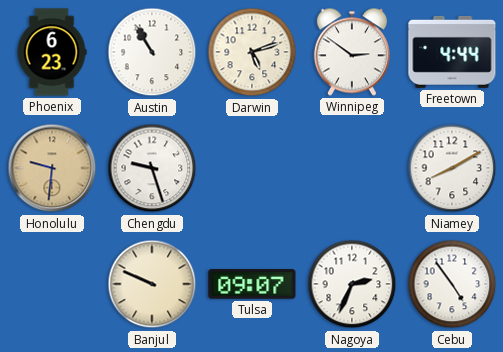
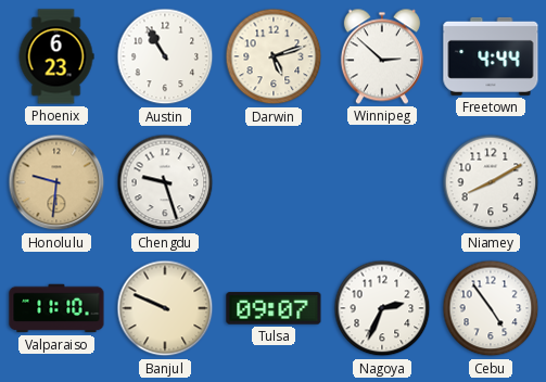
Winnipeg: 2:51 -> 2:52
Valparaiso: none -> 11:10
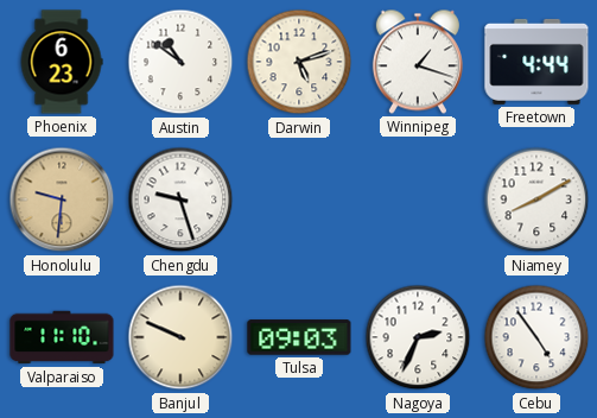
Austin: 10:55 -> 10:51
Winnipeg: 2:52 -> 1:18
Tulsa: 09:07 -> 09:03
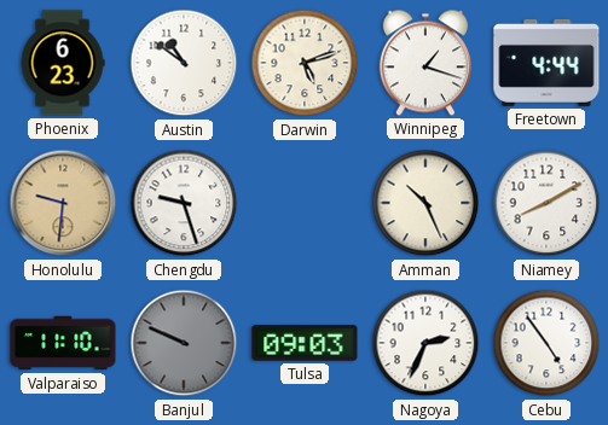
Amman: none -> 10:26
Banjul dial: cream -> grey
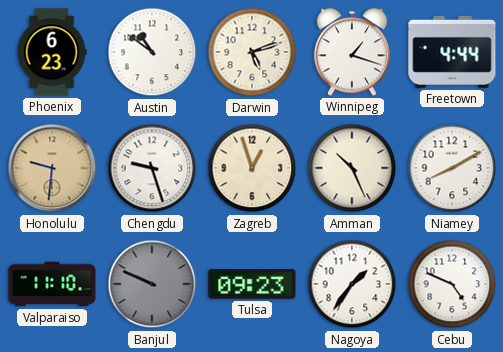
Zagreb: none -> 12:57
Tulsa: 09:03 -> 09:23
Nagoya: 2:34 -> 1:36
Cebu: 4:54 -> 4:49
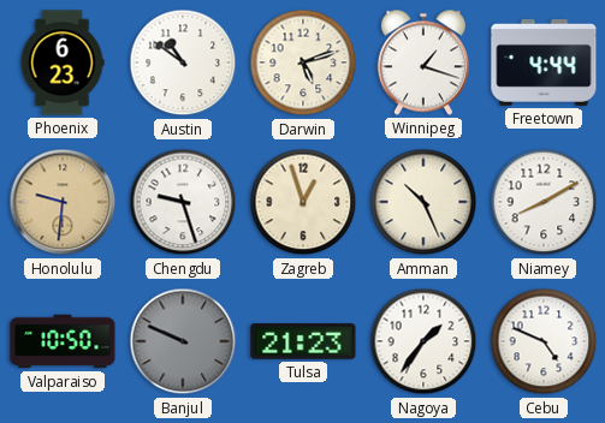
Valparaiso: 11:10 -> 10:50
Tulsa: 09:23 -> 21:23
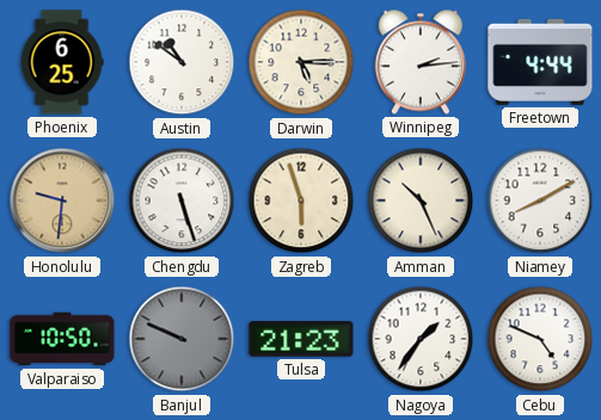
Phoenix: 6:23 -> 6:25
Darwin: 5:12 -> 5:15
Winnipeg: 1:18 -> 2:14
Chengdu: 9:27 -> 5:27
Zagreb: 12:57 -> 5:57
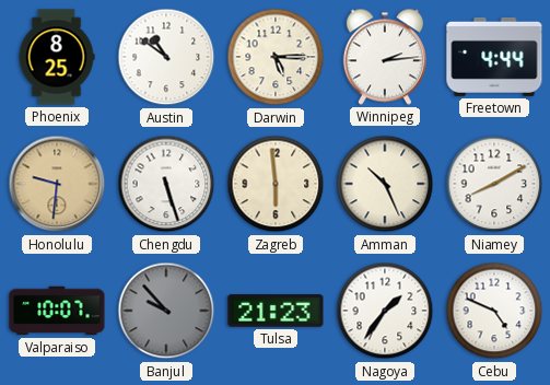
Phoenix: 6:25 -> 8:25
Zagreb: 5:57 -> 5:59
Valparaiso: 10:50 -> 10:07
Banjul: 9:49 -> 9:53
